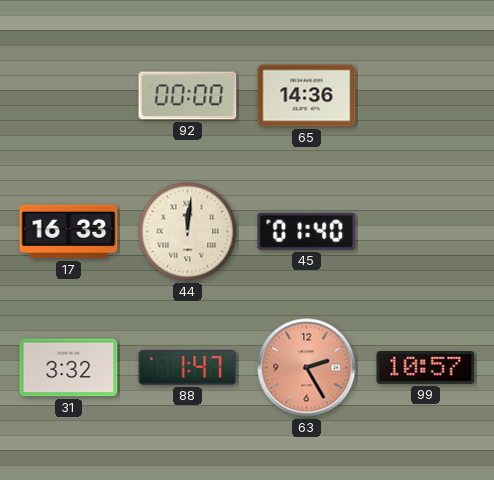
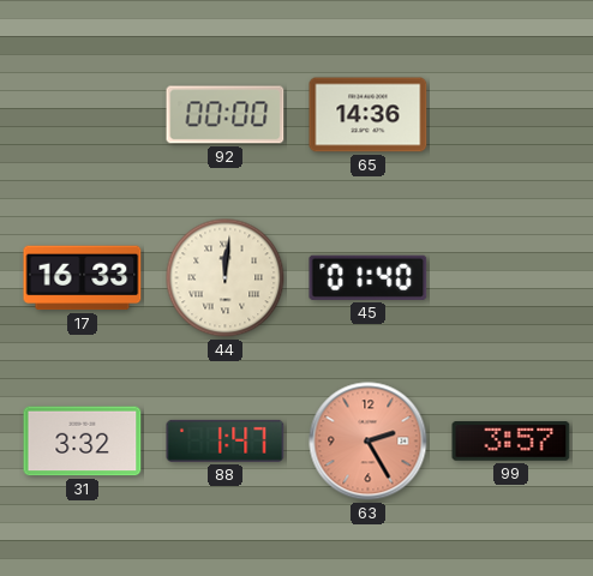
99: 10:57 -> 3:57
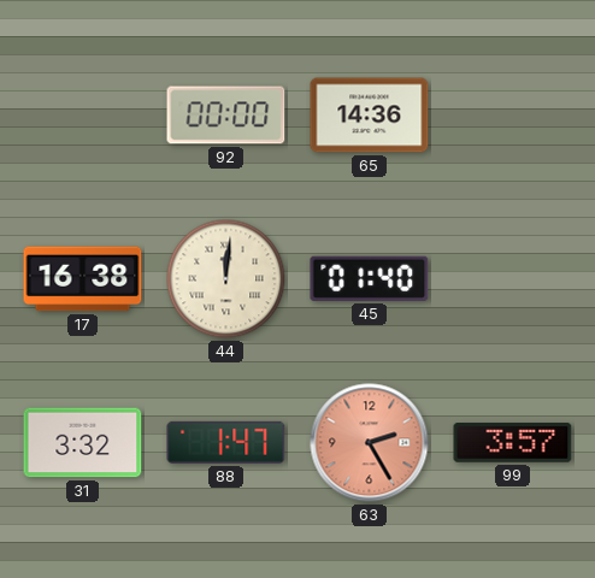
17: 16:33 -> 16:38
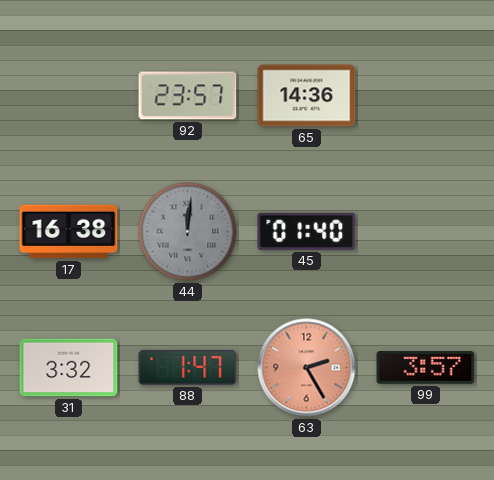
92: 00:00 -> 23:57
44 dial: cream -> grey
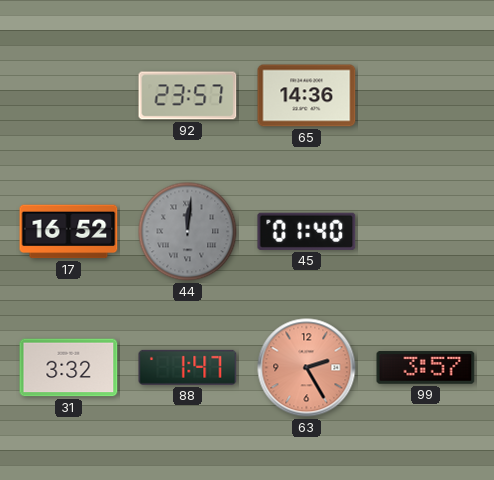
17: 16:38 -> 16:52
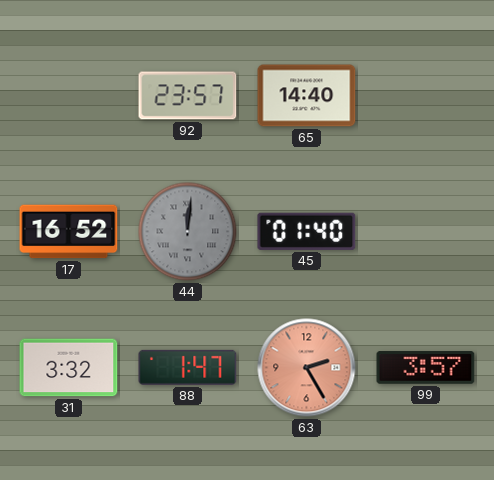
65: 14:36 -> 14:40
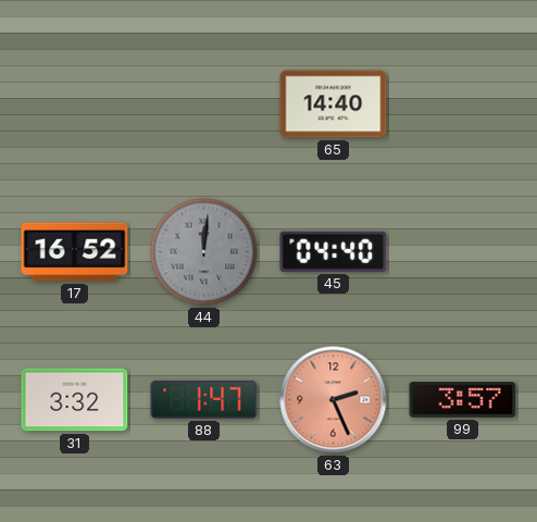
92: 23:57 -> none
45: 01:40 -> 04:40
63: 2:25 -> 2:26
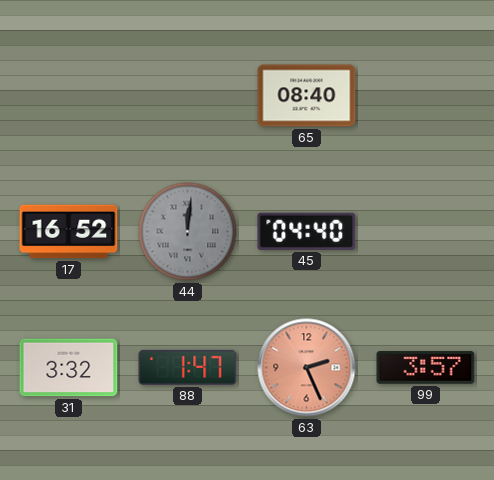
65: 14:40 -> 08:40
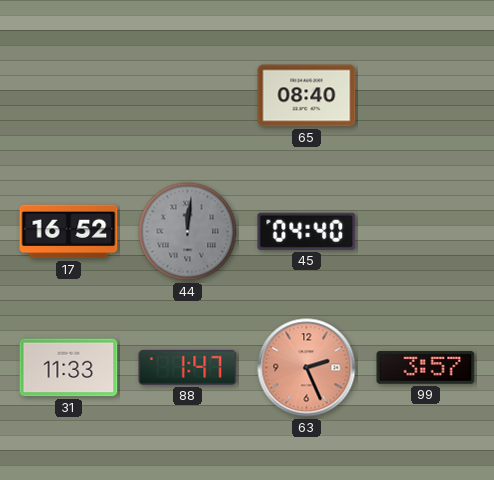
31: 3:32 -> 11:33
